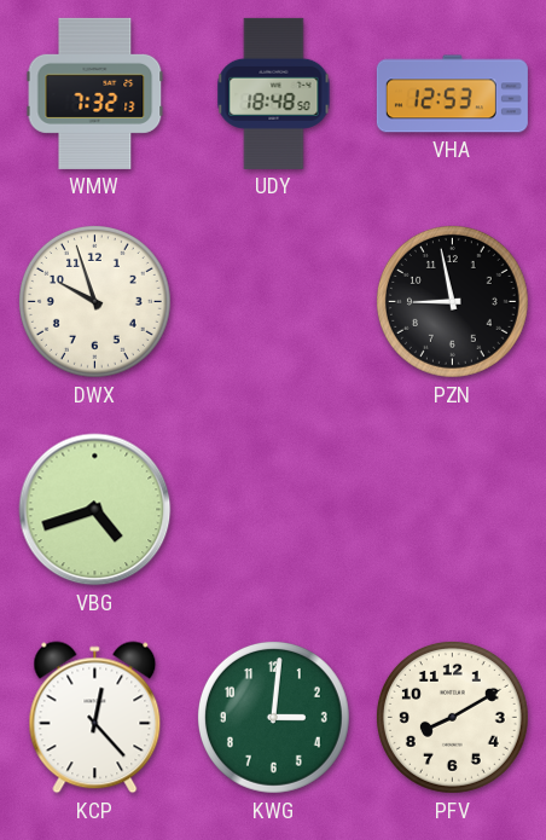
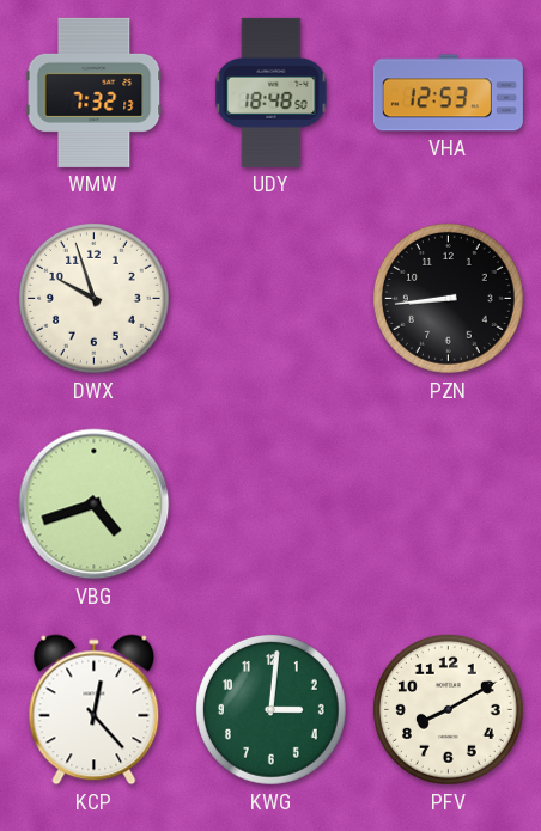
PZN: 8:58 -> 8:44
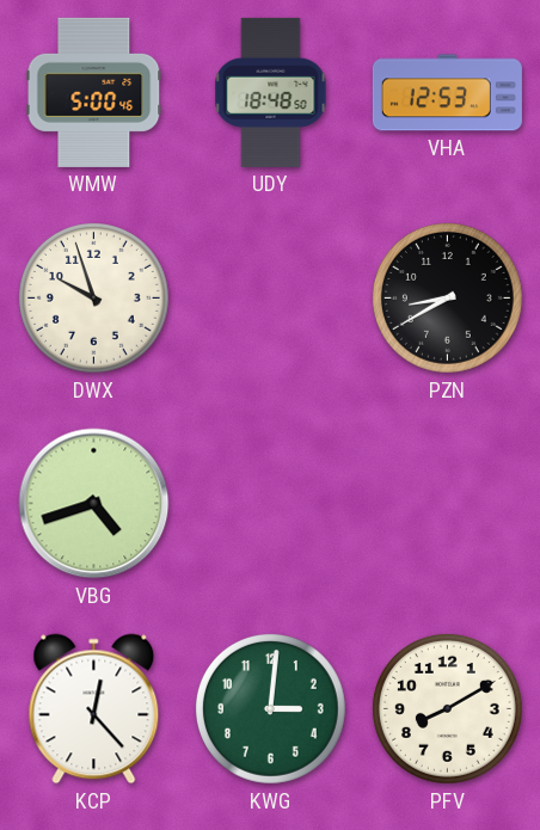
WMW: 7:32 -> 5:00
PZN: 8:44 -> 8:40
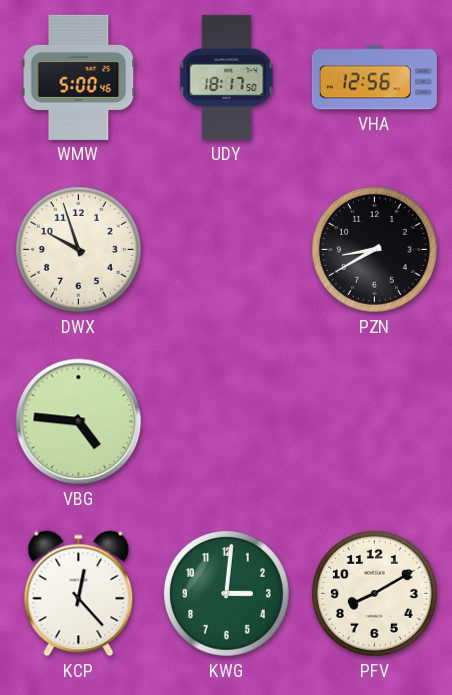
UDY: 18:48 -> 18:17
VHA: 12:53 -> 12:56
VBG: 4:42 -> 4:46
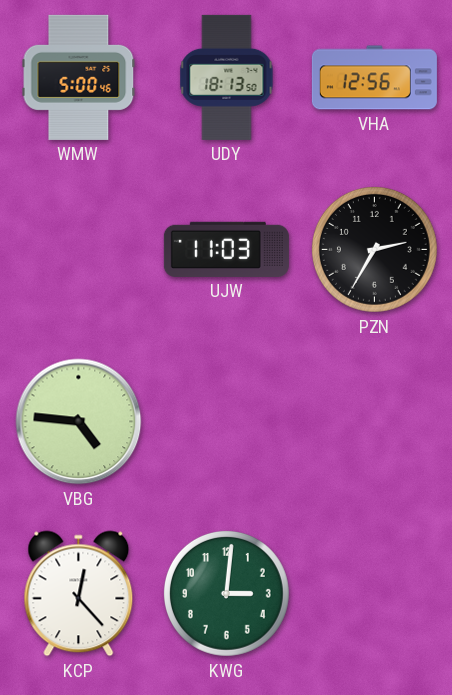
UDY: 18:17 -> 18:13
DWX: 9:57 -> none
UJW: none -> 11:03
PZN: 8:40 -> 2:35
PFV: 8:10 -> none
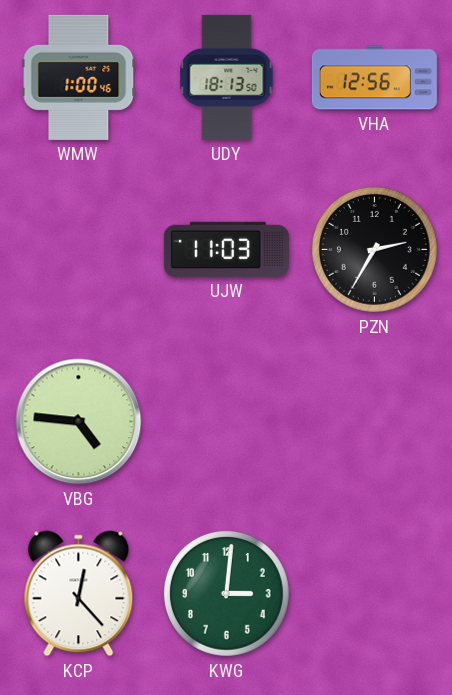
WMW: 5:00 -> 1:00
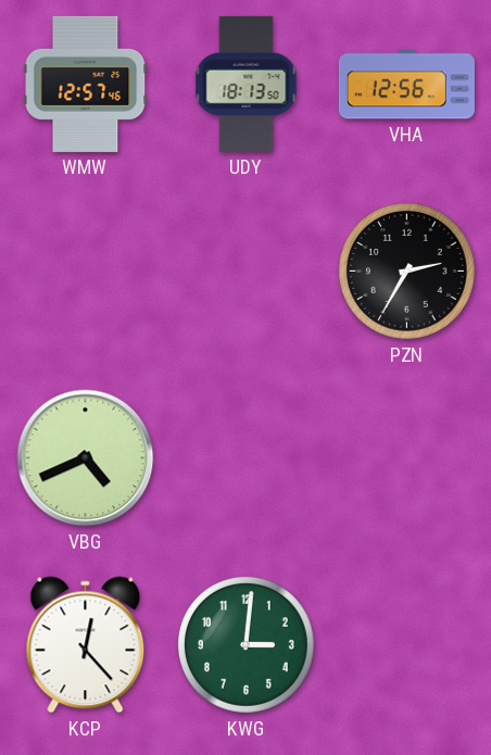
WMW: 1:00 -> 12:57
UJW: 11:03 -> none
VBG: 4:46 -> 4:41
